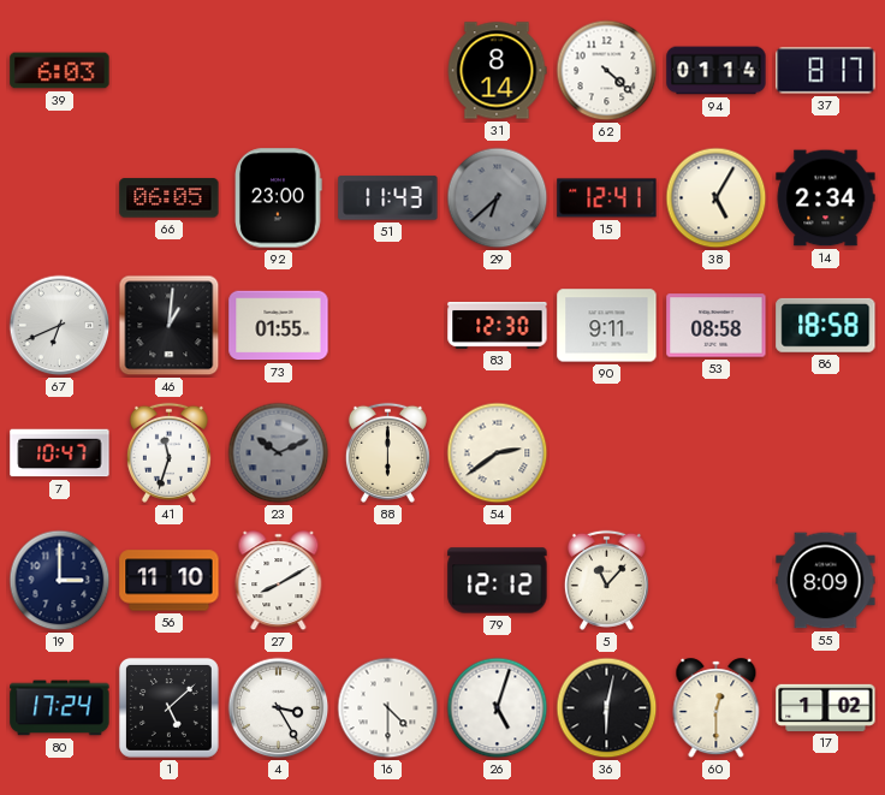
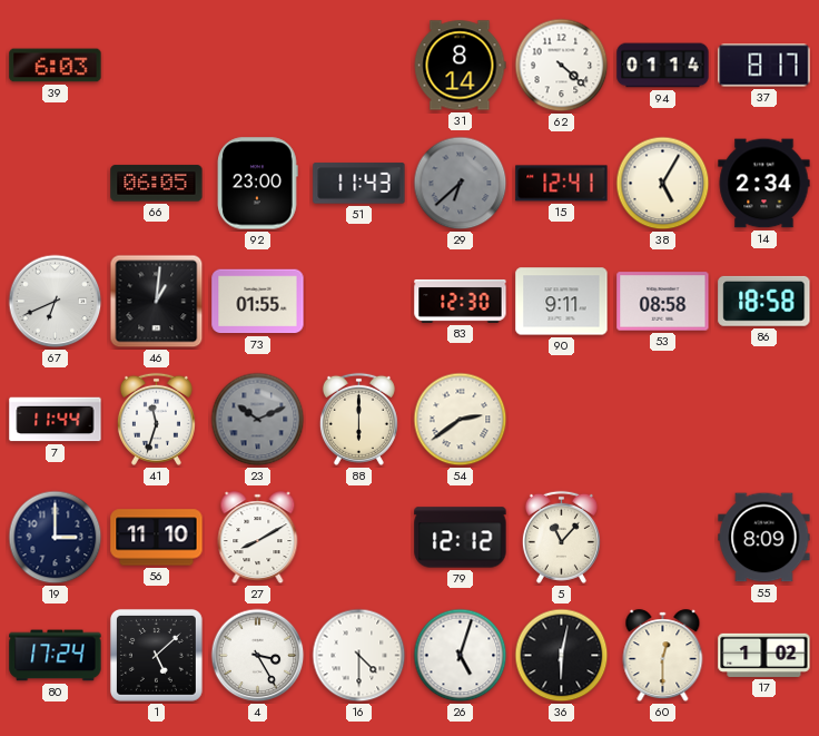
7: 10:47 -> 11:44
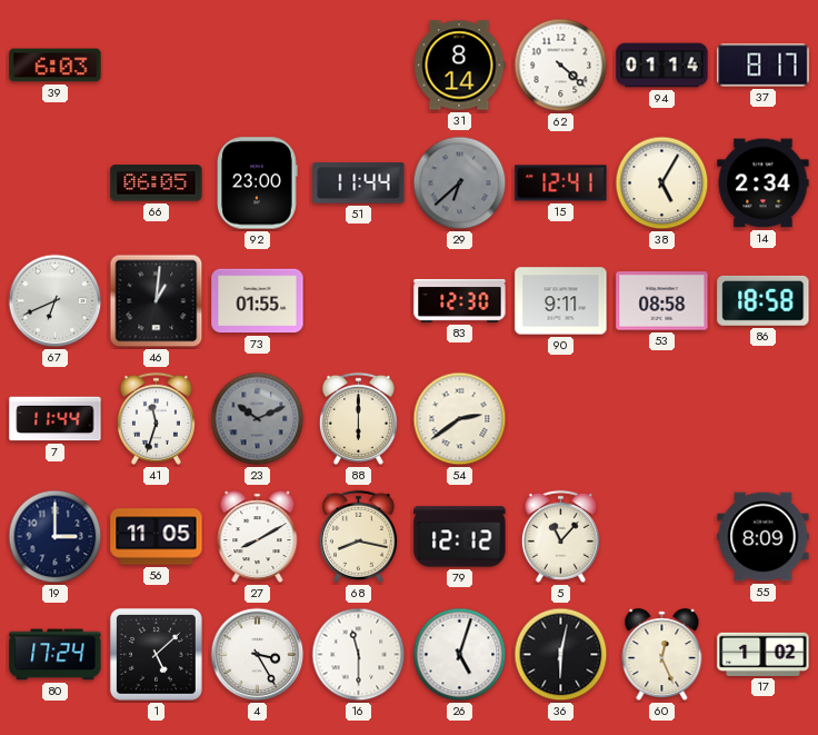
51: 11:43 -> 11:44
56: 11:10 -> 11:05
68: none -> 8:17
16: 4:30 -> 11:30
60: 12:30 -> 12:26
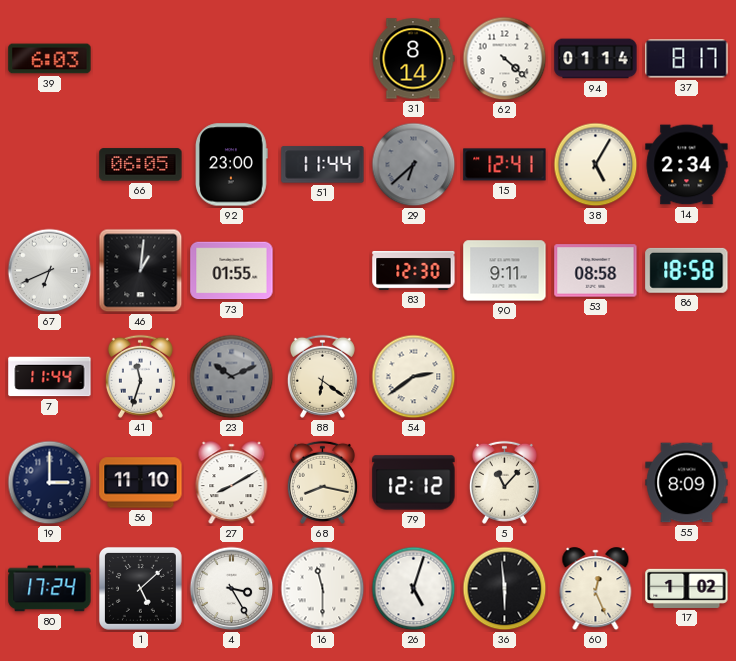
88: 6:00 -> 6:21
56: 11:05 -> 11:10
36: 6:02 -> 5:59
